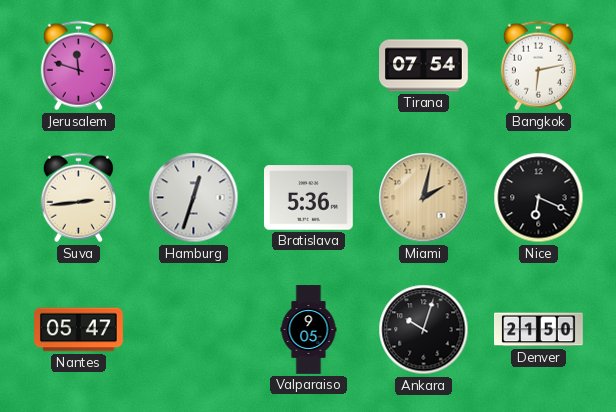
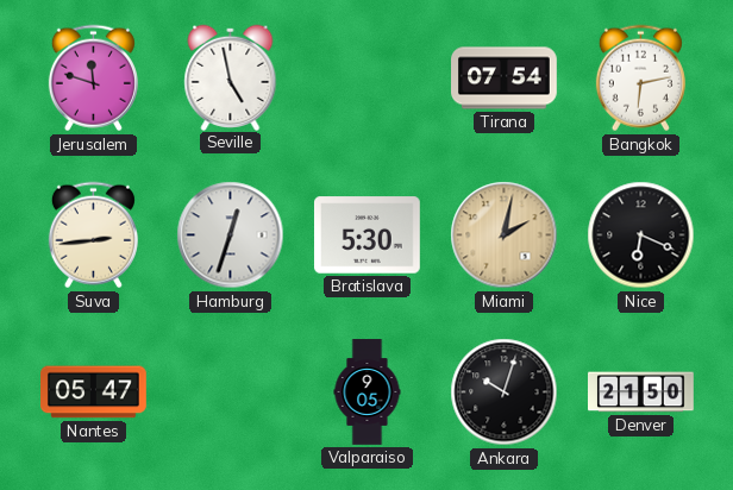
Seville: none -> 4:58
Bratislava: 5:36 -> 5:30
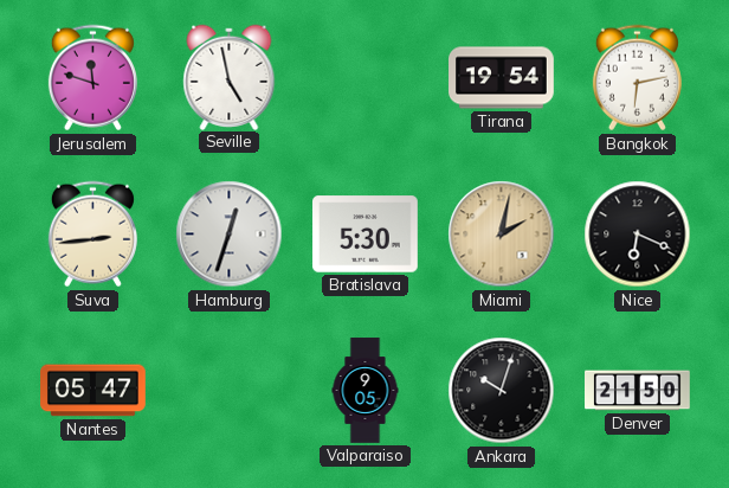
Tirana: 07:54 -> 19:54
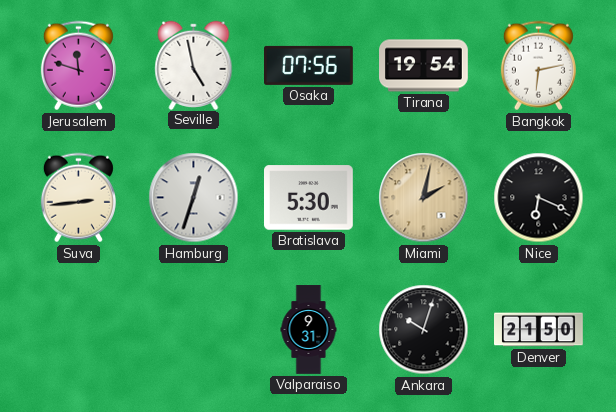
Osaka: none -> 07:56
Nantes: 05:47 -> none
Valparaiso: 9:05 -> 9:31
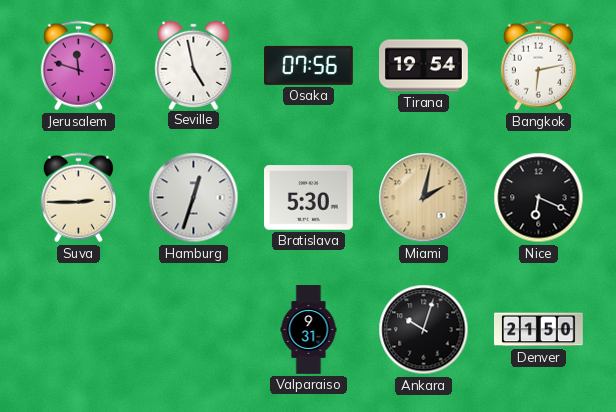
Suva: 2:44 -> 2:45
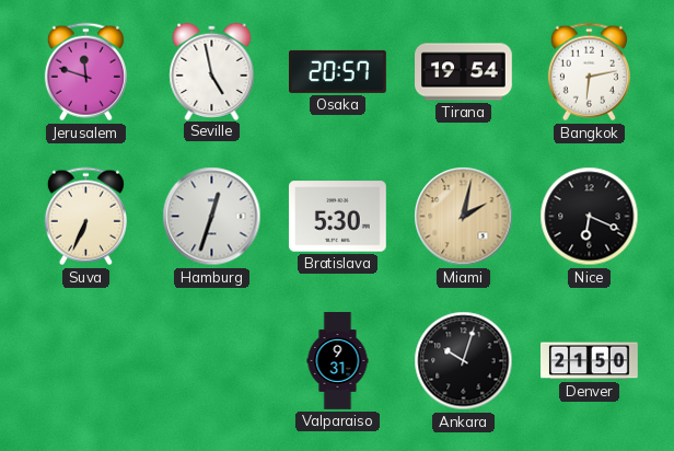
Osaka: 07:56 -> 20:57
Suva: 2:45 -> 6:34
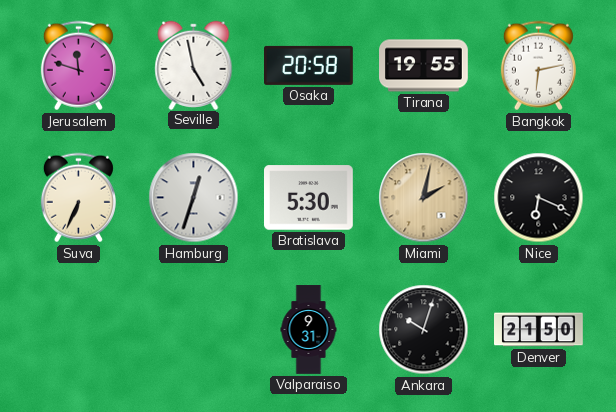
Osaka: 20:57 -> 20:58
Tirana: 19:54 -> 19:55
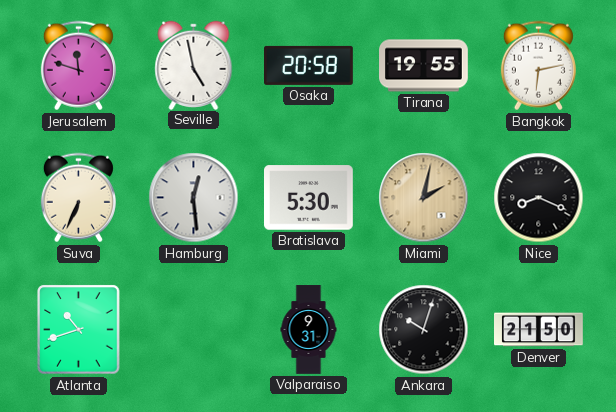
Hamburg: 12:33 -> 12:29
Nice: 6:19 -> 8:19
Atlanta: none -> 10:42
